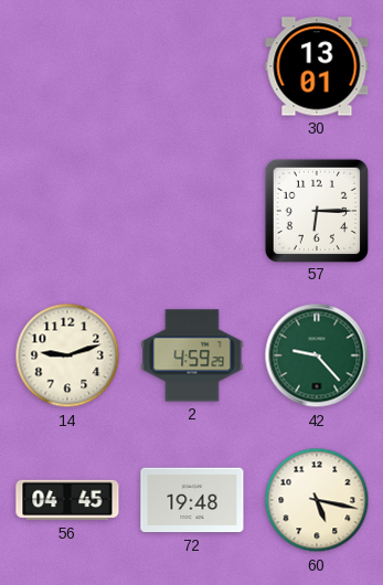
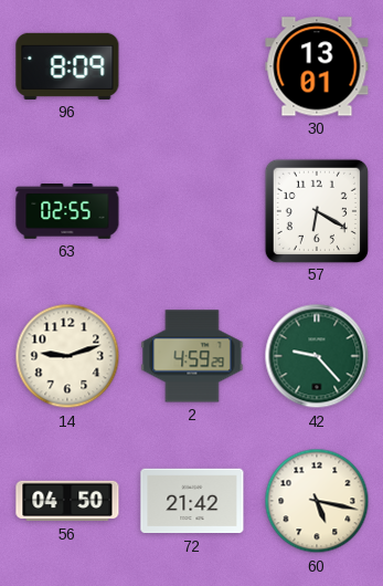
96: none -> 8:09
63: none -> 02:55
57: 6:15 -> 6:20
56: 04:45 -> 04:50
72: 19:48 -> 21:42
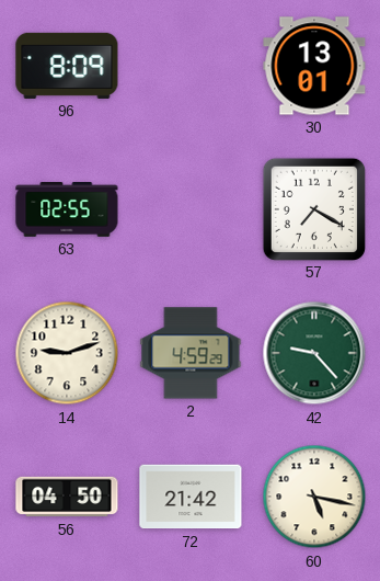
57: 6:20 -> 7:20
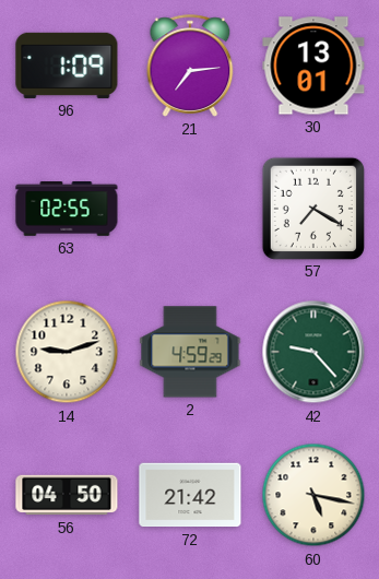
96: 8:09 -> 1:09
21: none -> 7:14
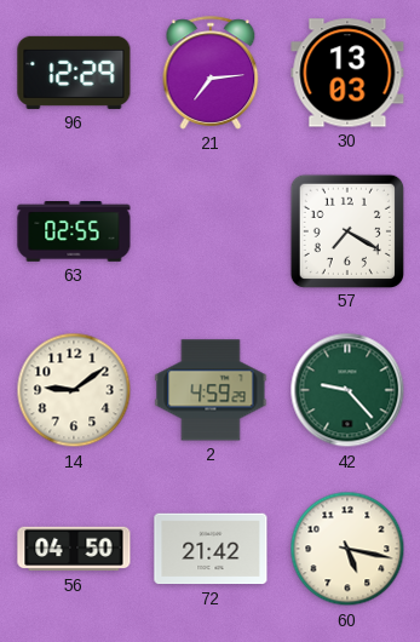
96: 1:09 -> 12:29
30: 13:01 -> 13:03
14: 9:12 -> 9:09
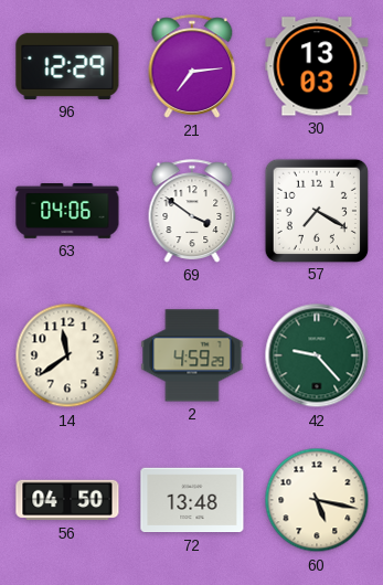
63: 02:55 -> 04:06
69: none -> 3:51
14: 9:09 -> 11:39
72: 21:42 -> 13:48
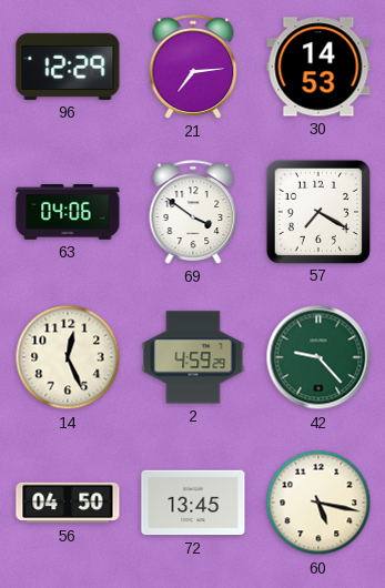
30: 13:03 -> 14:53
14: 11:39 -> 12:26
72: 13:48 -> 13:45
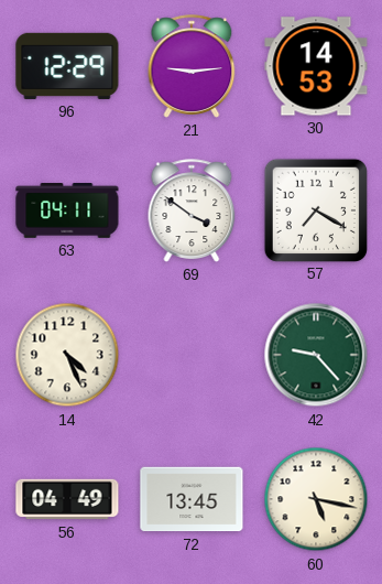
21: 7:14 -> 9:14
63: 04:06 -> 04:11
14: 12:26 -> 4:26
2: 4:59 -> none
56: 04:50 -> 04:49
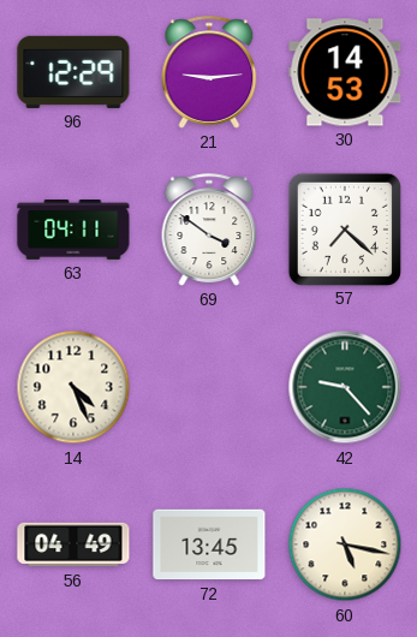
57: 7:20 -> 7:22
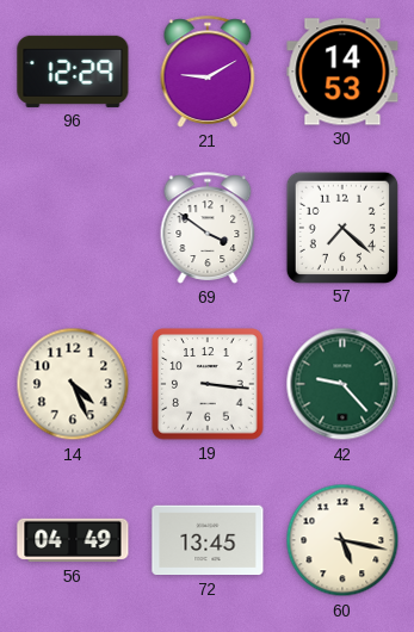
21: 9:14 -> 9:10
63: 04:11 -> none
19: none -> 3:16
